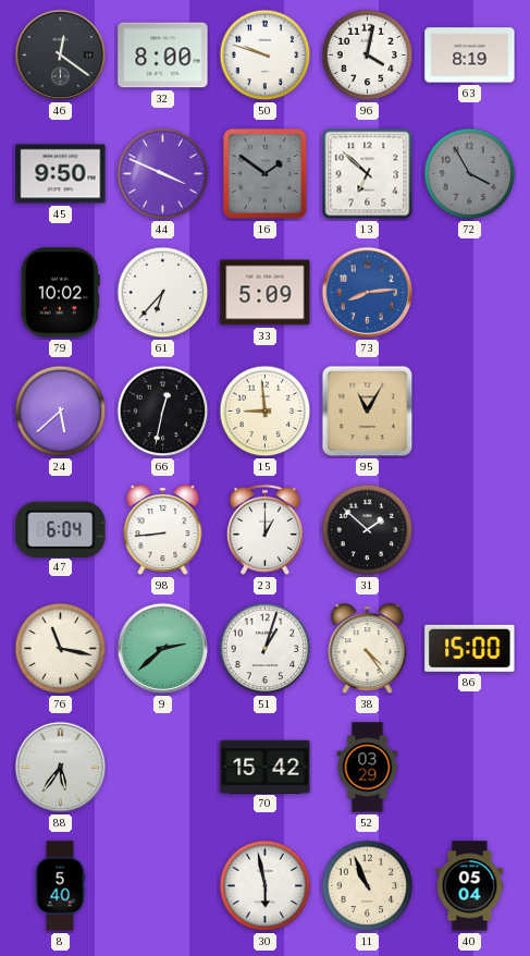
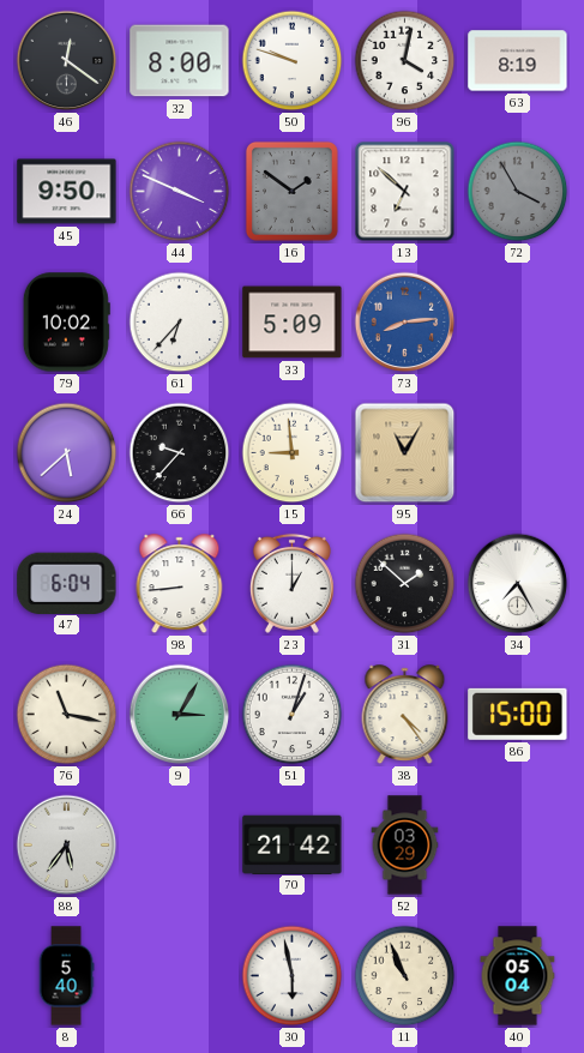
66: 12:32 -> 9:37
34: none -> 7:25
9: 2:38 -> 3:05
70: 15:42 -> 21:42
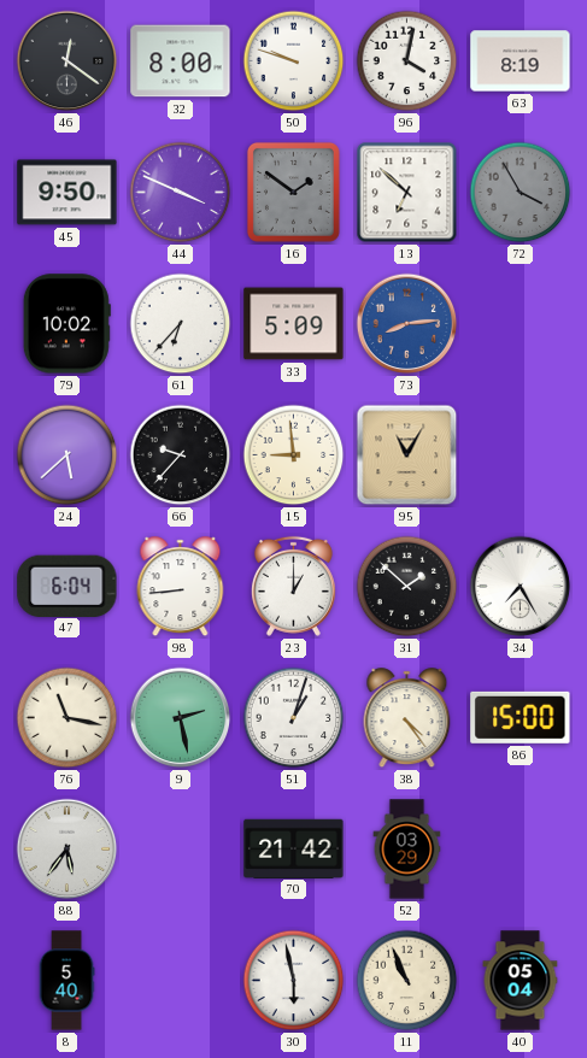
9: 3:05 -> 2:28
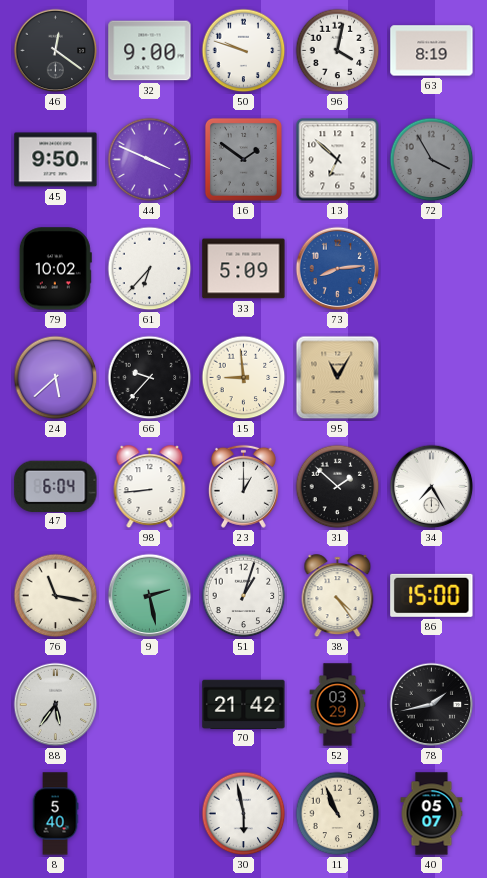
32: 8:00 -> 9:00
78: none -> 1:43
40: 05:04 -> 05:07
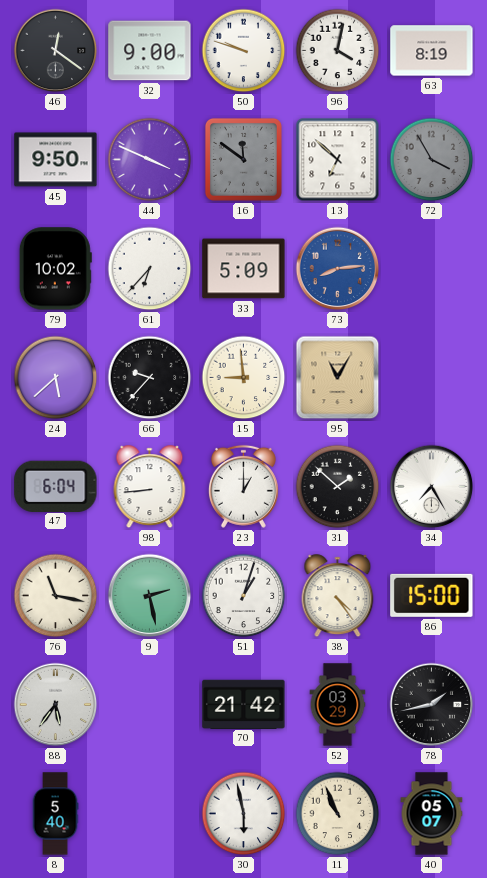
16: 1:51 -> 11:51
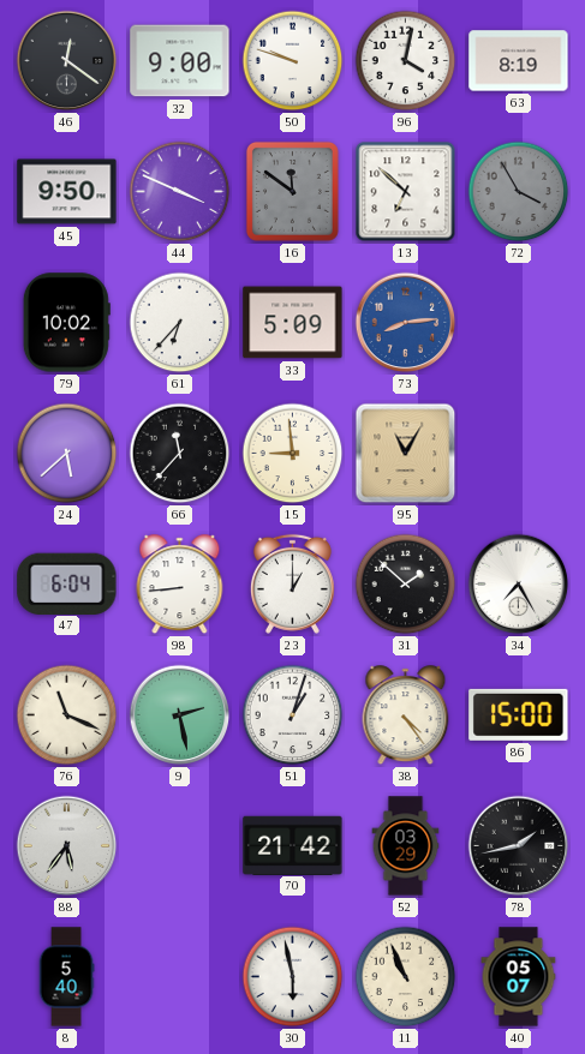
66: 9:37 -> 11:37
76: 11:17 -> 11:19
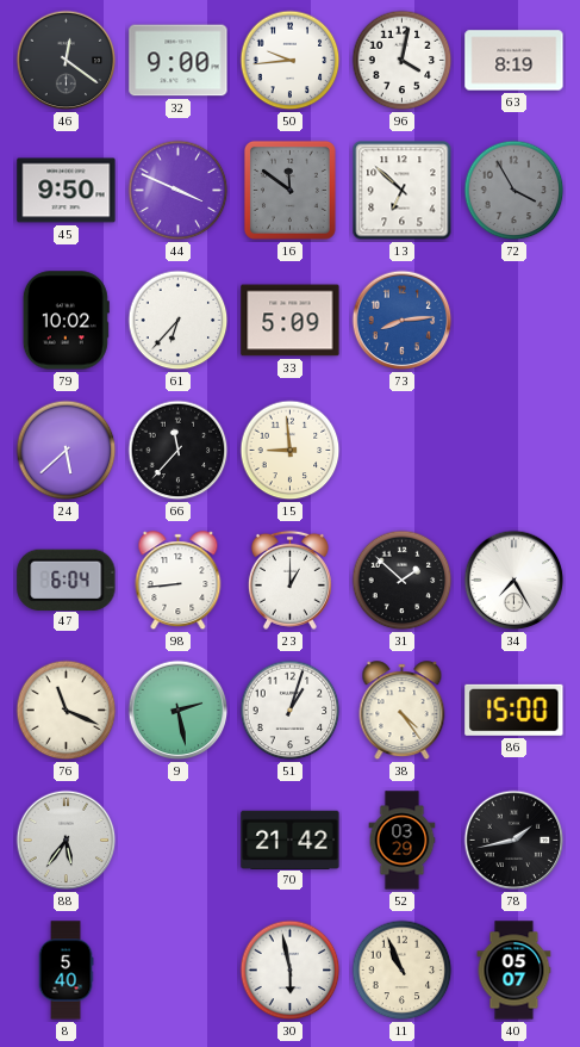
50: 9:48 -> 9:44
95: 11:05 -> none
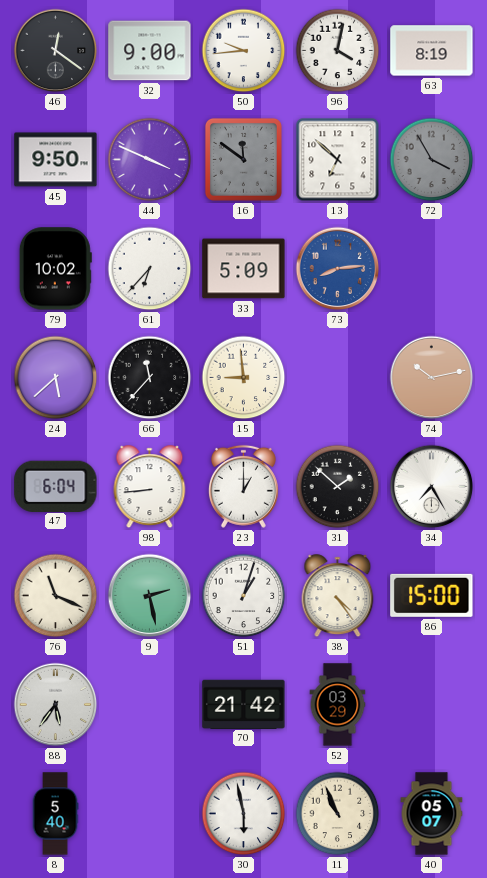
74: none -> 10:13
78: 1:43 -> none
